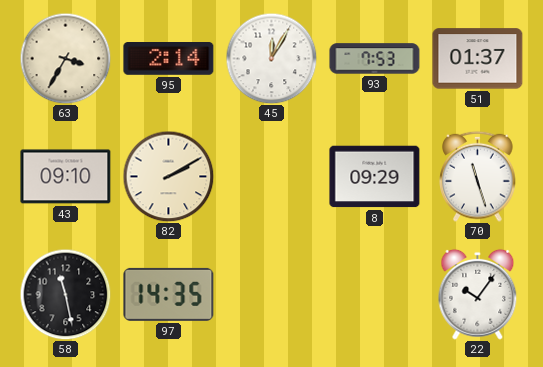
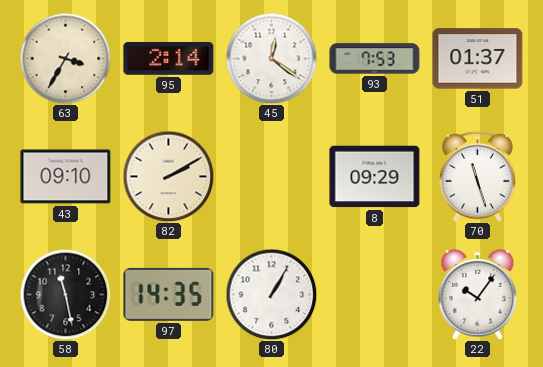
45: 12:05 -> 12:21
80: none -> 1:05
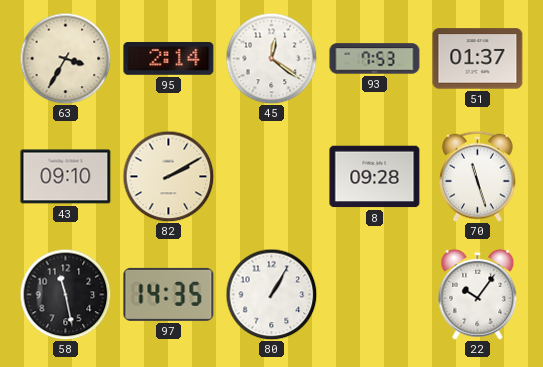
8: 09:29 -> 09:28
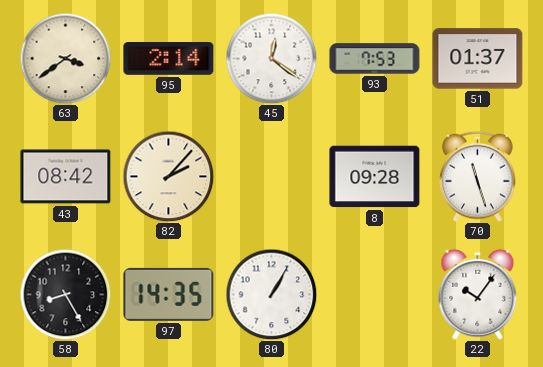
63: 3:35 -> 3:39
43: 09:10 -> 08:42
82: 2:10 -> 2:07
58: 11:28 -> 8:25
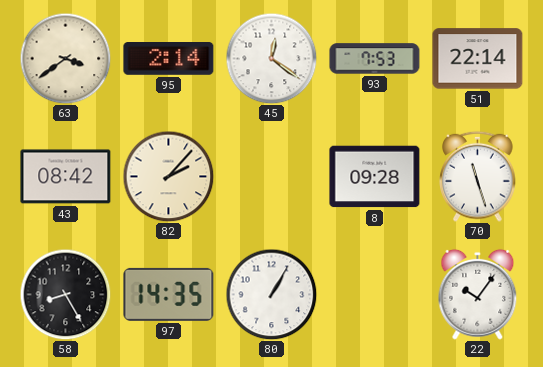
51: 01:37 -> 22:14
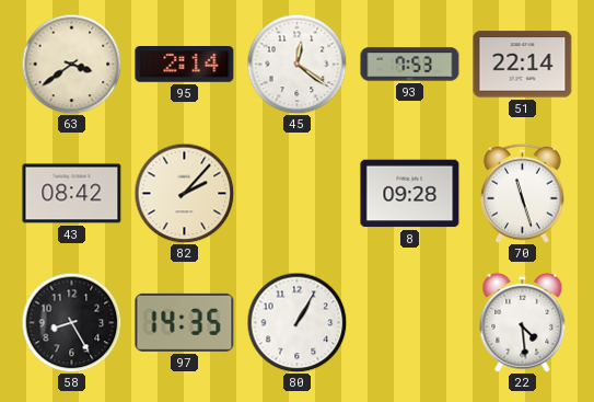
22: 10:06 -> 4:29
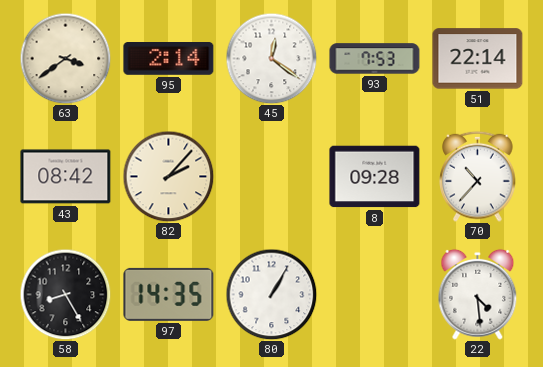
70: 11:27 -> 10:37
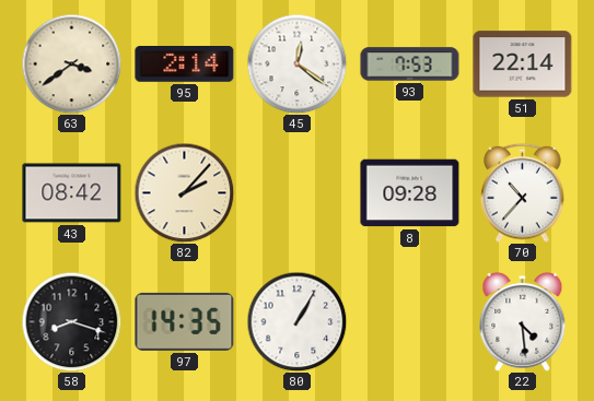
58: 8:25 -> 8:18
